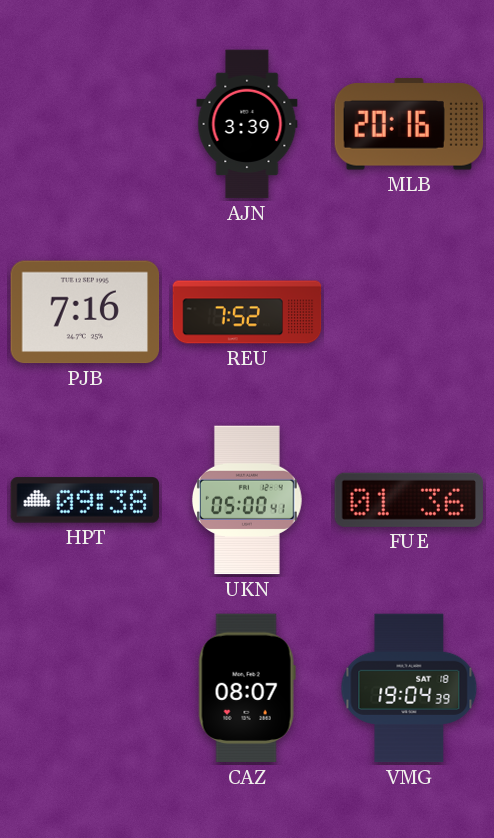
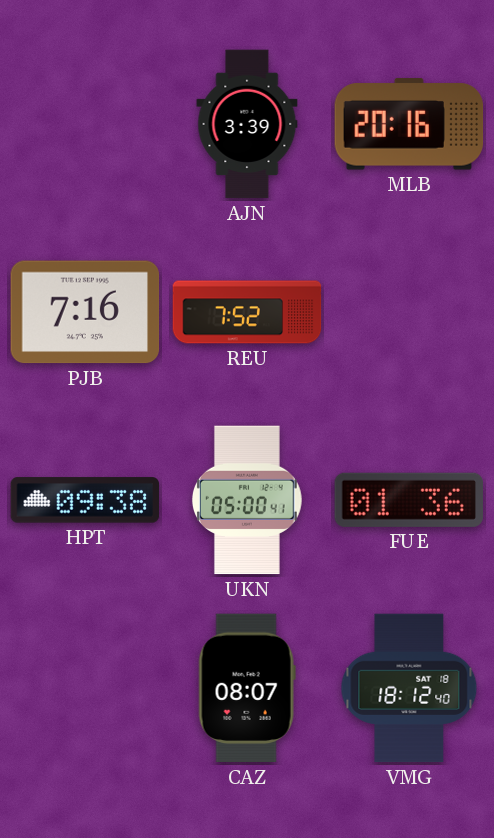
VMG: 19:04 -> 18:12
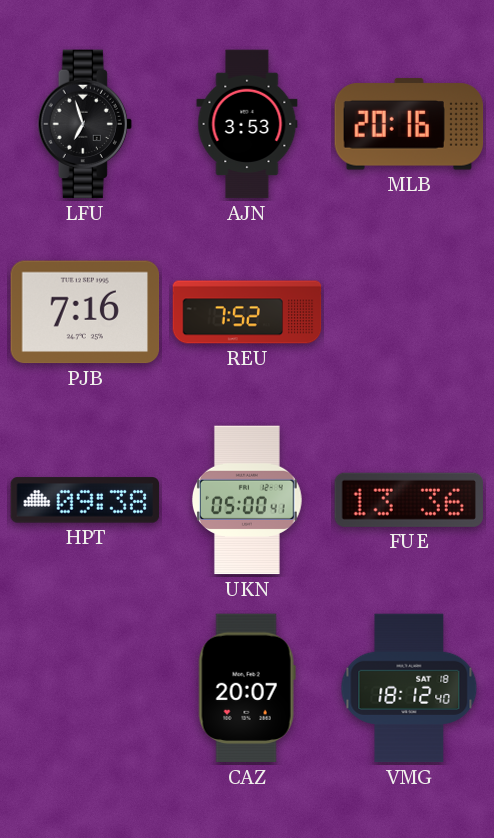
LFU: none -> 6:57
AJN: 3:39 -> 3:53
FUE: 01:36 -> 13:36
CAZ: 08:07 -> 20:07
